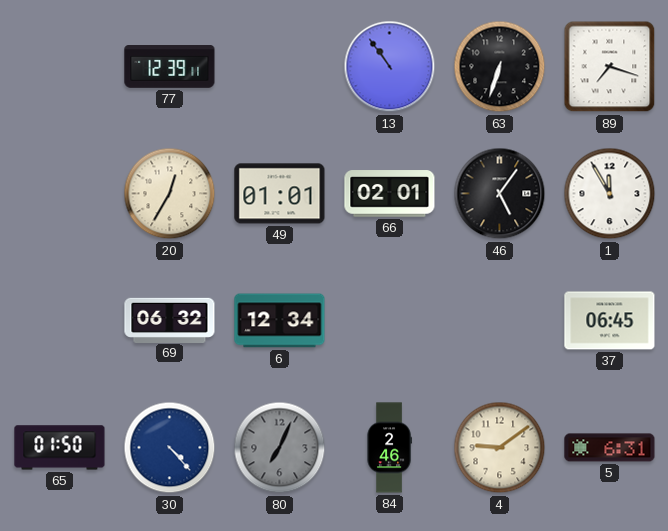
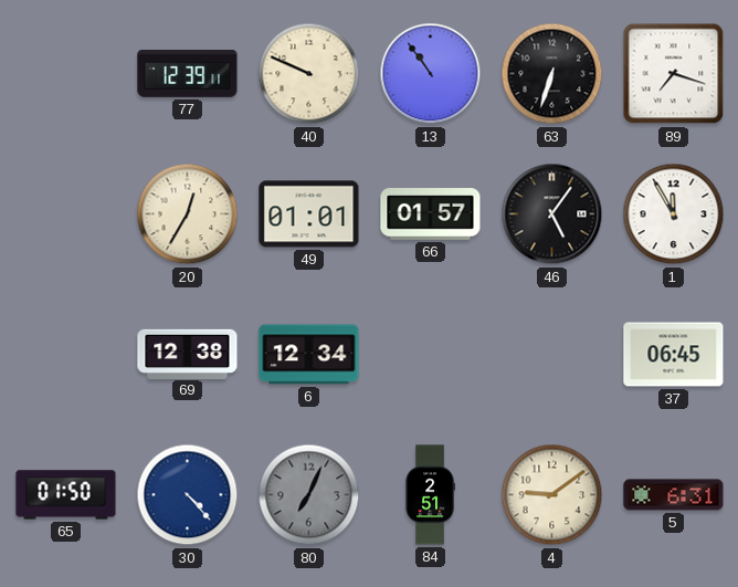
40: none -> 9:49
66: 02:01 -> 01:57
69: 06:32 -> 12:38
84: 2:46 -> 2:51
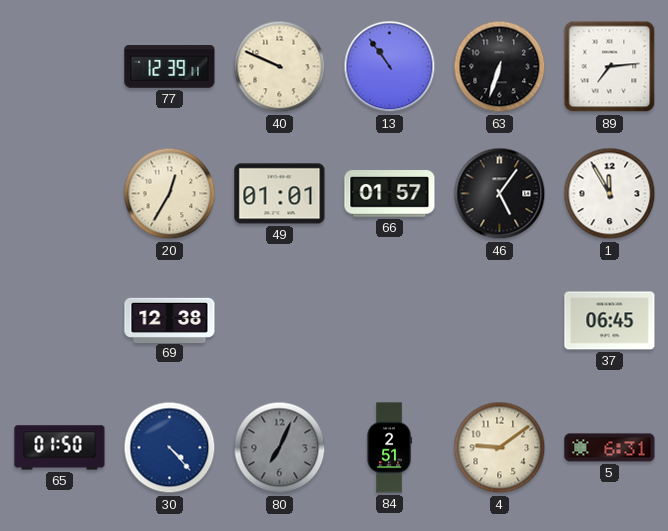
89: 7:18 -> 7:14
6: 12:34 -> none
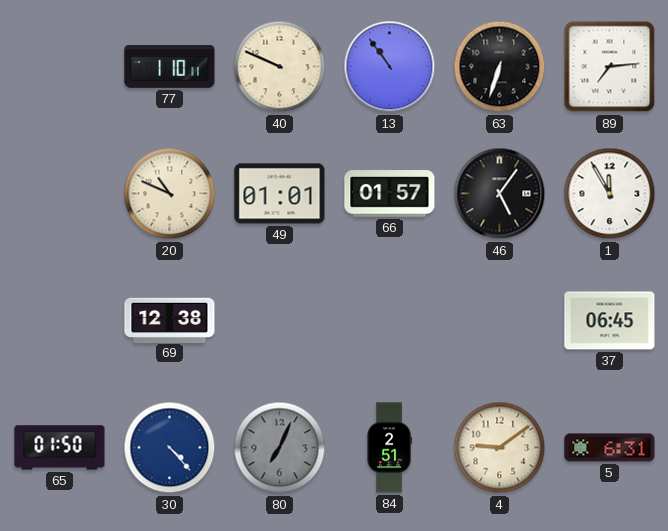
77: 12:39 -> 1:10
20: 12:35 -> 10:49
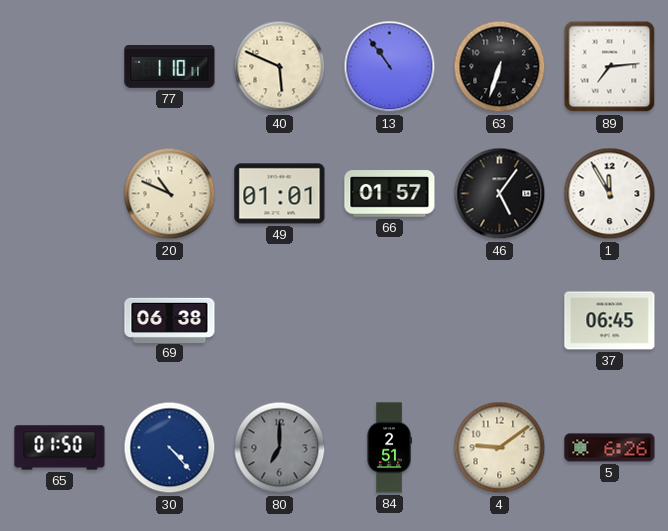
40: 9:49 -> 5:49
69: 12:38 -> 06:38
80: 7:04 -> 7:00
5: 6:31 -> 6:26
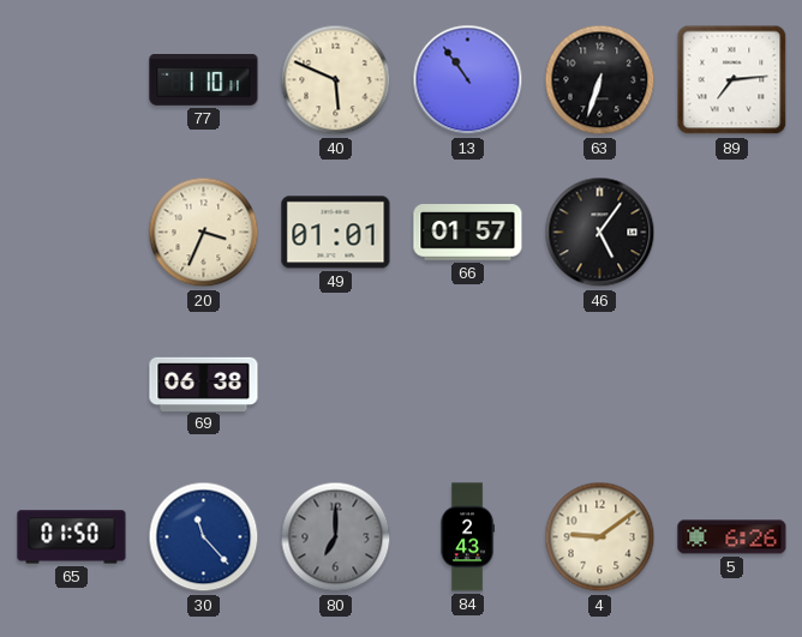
20: 10:49 -> 3:34
1: 11:55 -> none
37: 06:45 -> none
30: 4:23 -> 11:23
84: 2:51 -> 2:43
